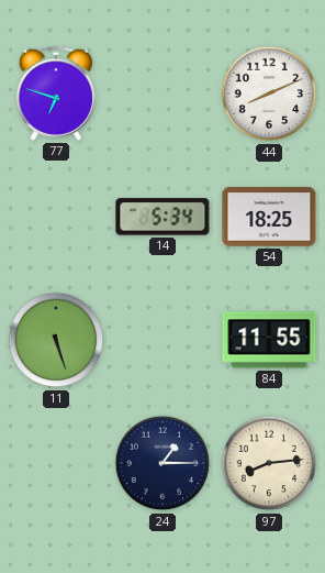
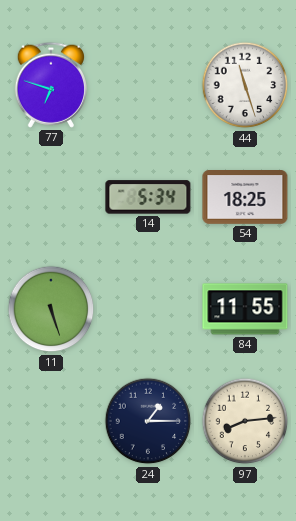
44: 8:11 -> 11:27
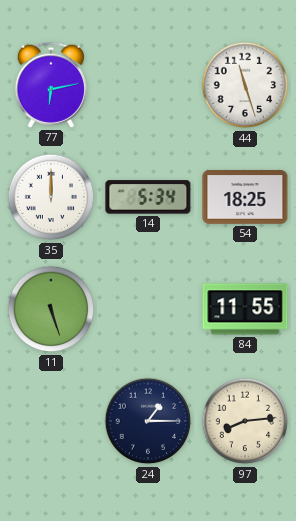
77: 6:48 -> 6:13
35: none -> 12:00
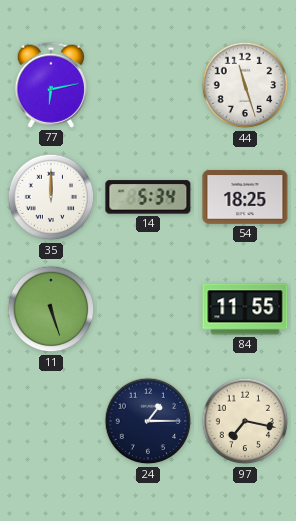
97: 8:14 -> 7:17
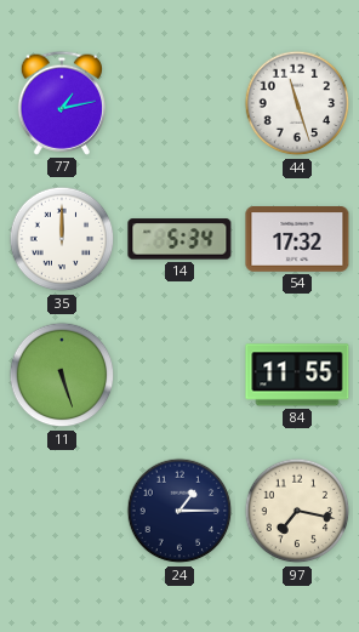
77: 6:13 -> 1:13
54: 18:25 -> 17:32
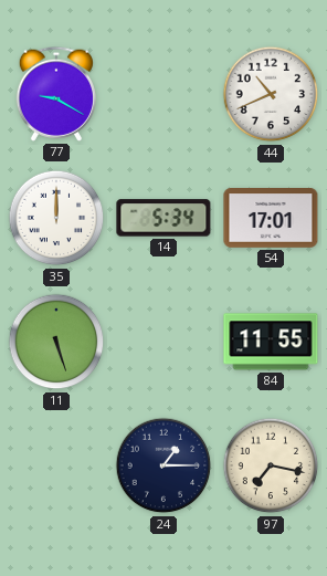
77: 1:13 -> 9:20
44: 11:27 -> 10:41
54: 17:32 -> 17:01
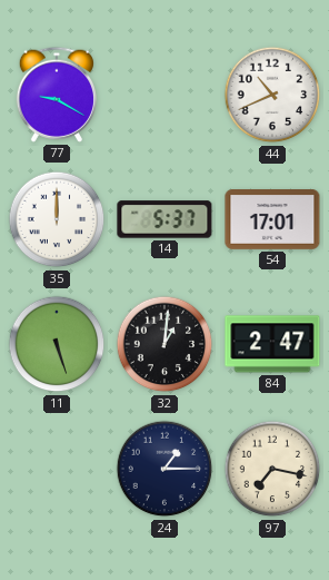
14: 5:34 -> 5:37
32: none -> 1:01
84: 11:55 -> 2:47
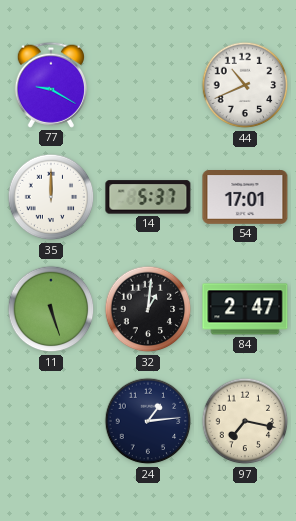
24: 1:15 -> 1:14
